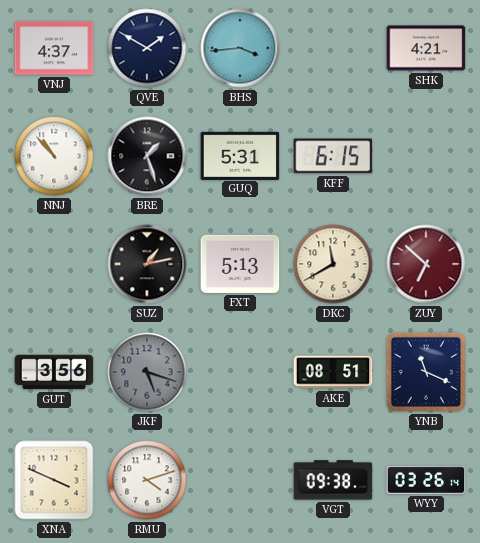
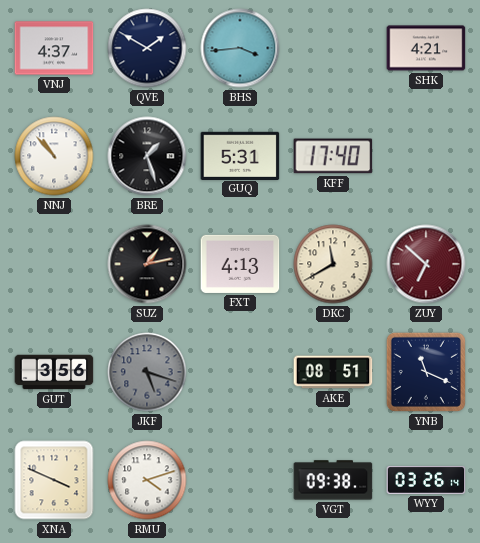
KFF: 6:15 -> 17:40
FXT: 5:13 -> 4:13
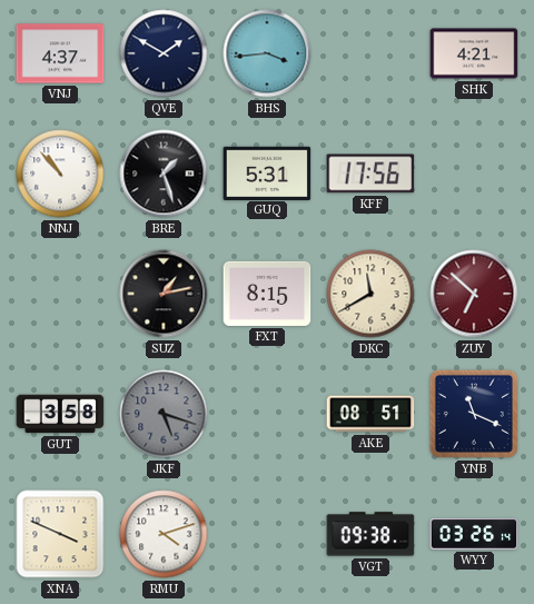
KFF: 17:40 -> 17:56
FXT: 4:13 -> 8:15
GUT: 3:56 -> 3:58
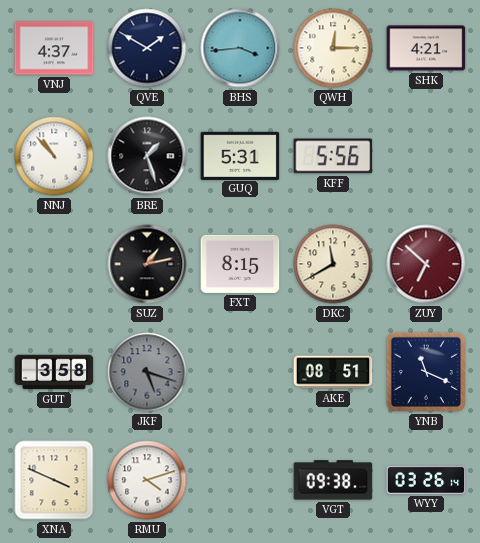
QWH: none -> 12:15
KFF: 17:56 -> 5:56
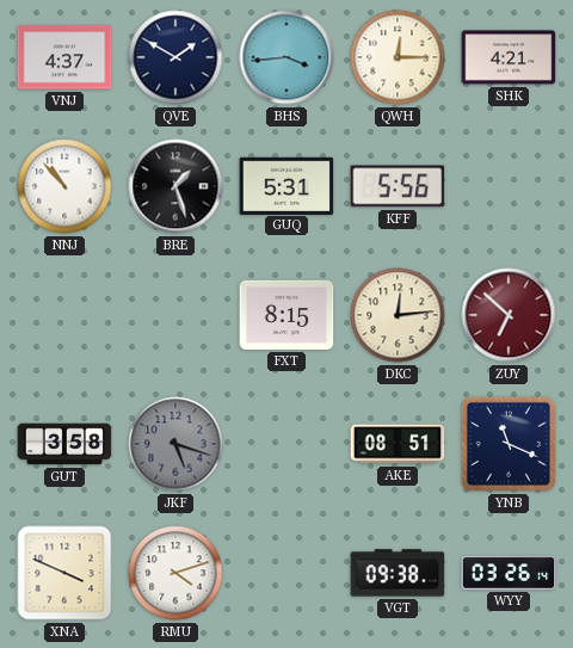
SUZ: 1:13 -> none
DKC: 11:40 -> 12:14
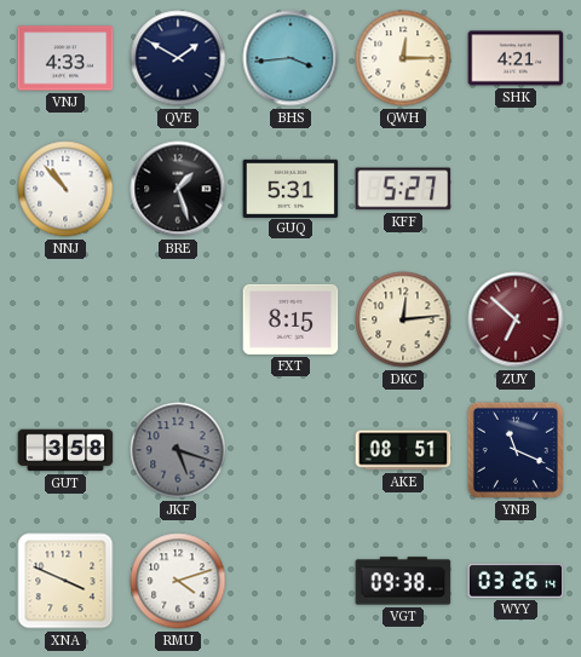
VNJ: 4:37 -> 4:33
KFF: 5:56 -> 5:27
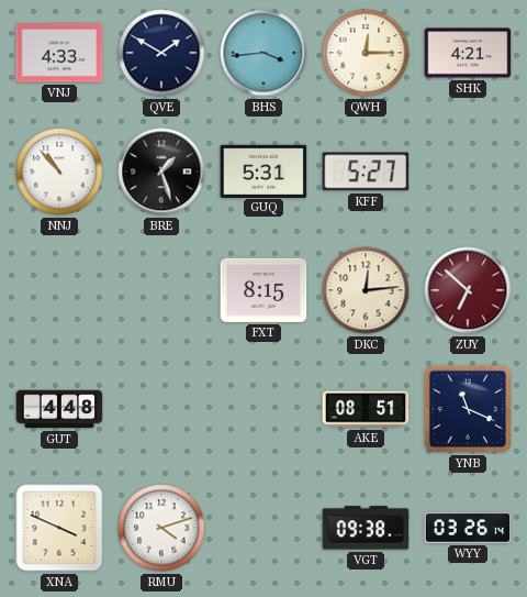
GUT: 3:58 -> 4:48
JKF: 5:18 -> none
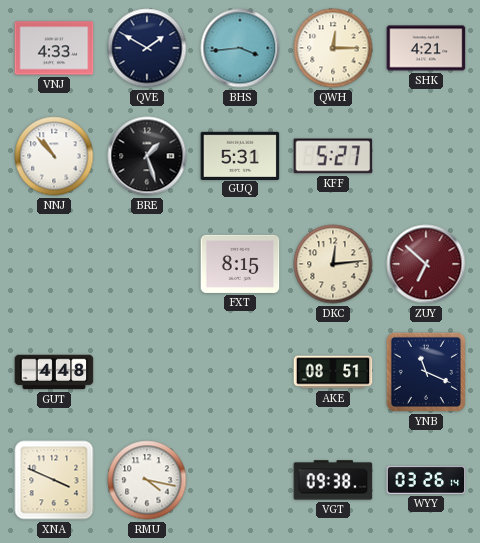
RMU: 4:12 -> 4:17
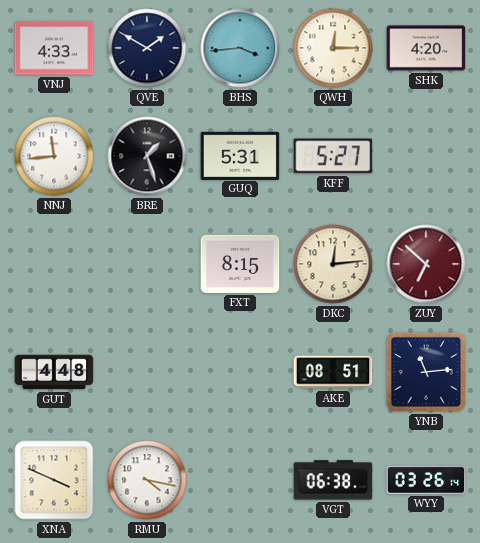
SHK: 4:21 -> 4:20
NNJ: 10:53 -> 11:44
YNB: 11:19 -> 11:14
VGT: 09:38 -> 06:38
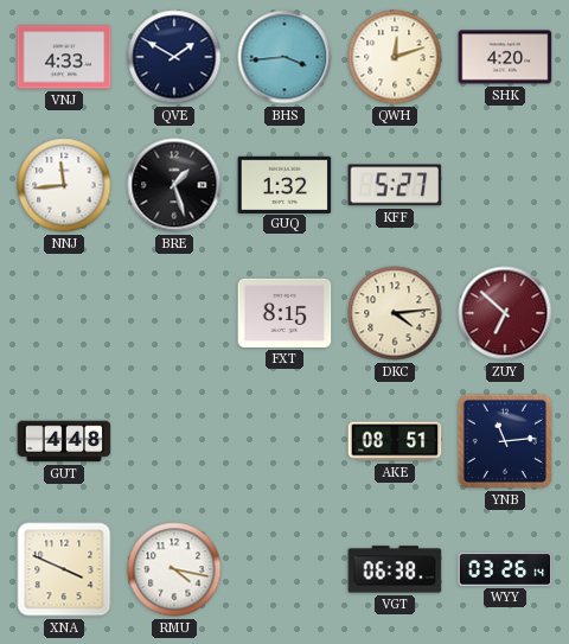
QWH: 12:15 -> 12:12
GUQ: 5:31 -> 1:32
DKC: 12:14 -> 4:14
